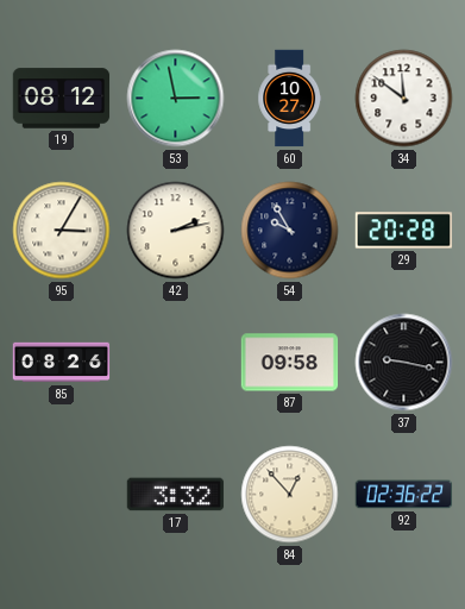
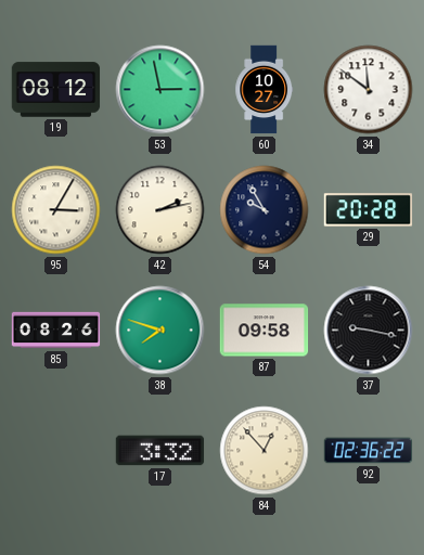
38: none -> 7:48
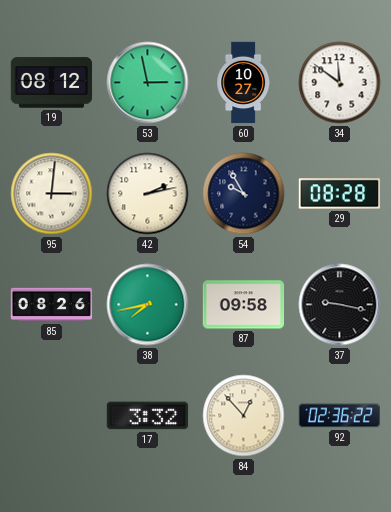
95: 3:05 -> 3:01
29: 20:28 -> 08:28
38: 7:48 -> 7:43
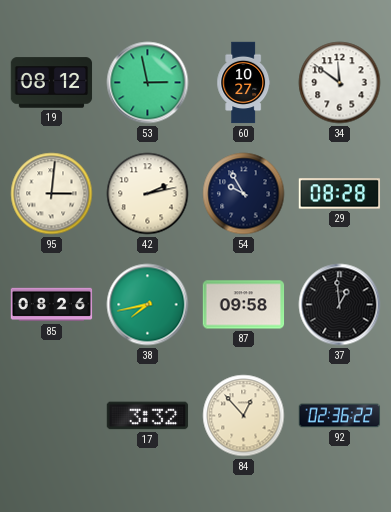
37: 9:17 -> 12:59
